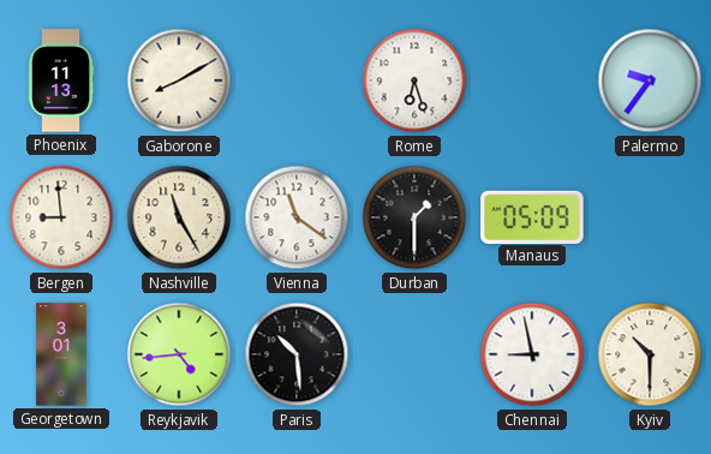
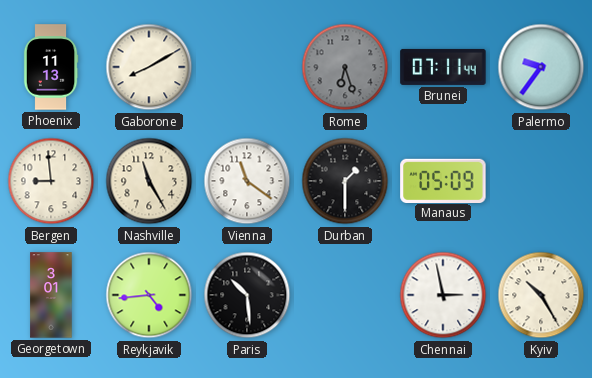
Rome dial: white -> grey
Brunei: none -> 07:11
Chennai: 8:58 -> 2:58
Kyiv: 10:30 -> 10:25
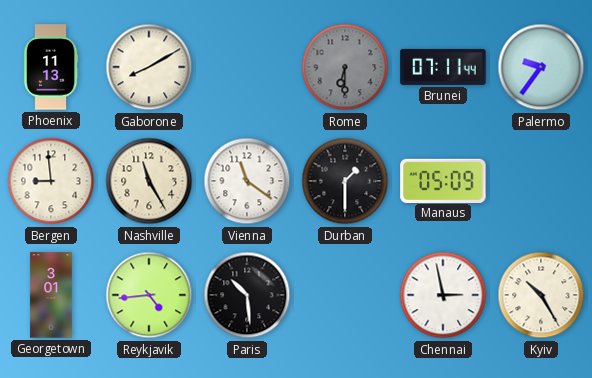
Rome: 6:27 -> 6:30
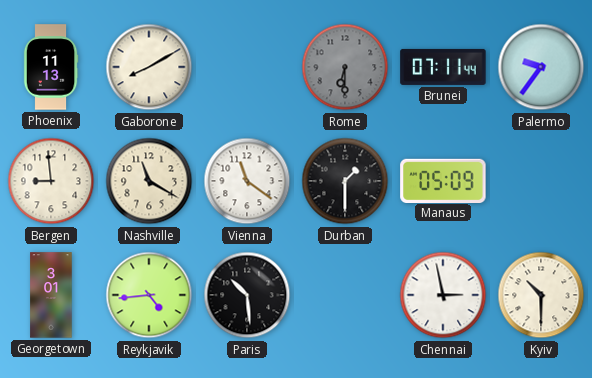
Nashville: 11:25 -> 11:20
Kyiv: 10:25 -> 10:30
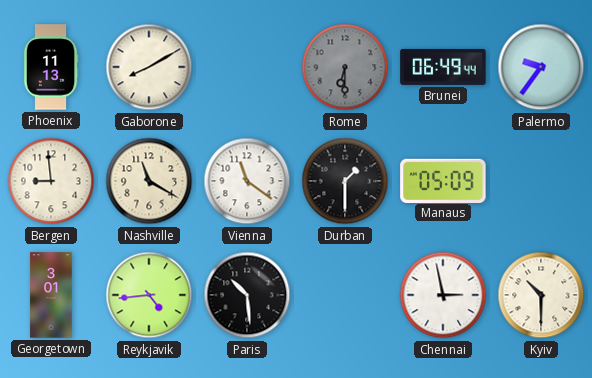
Brunei: 07:11 -> 06:49
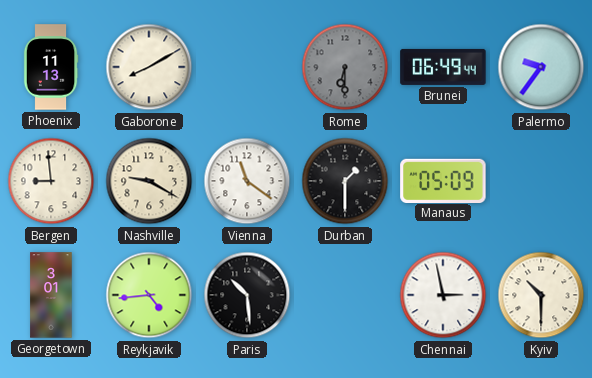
Nashville: 11:20 -> 9:20
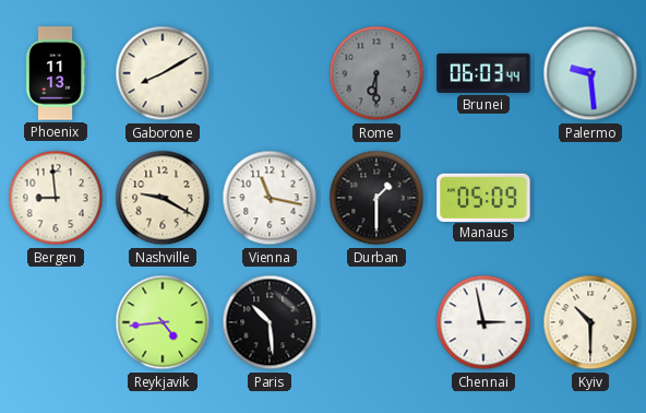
Brunei: 06:49 -> 06:03
Palermo: 9:36 -> 9:29
Vienna: 11:21 -> 11:17
Georgetown: 3:01 -> none
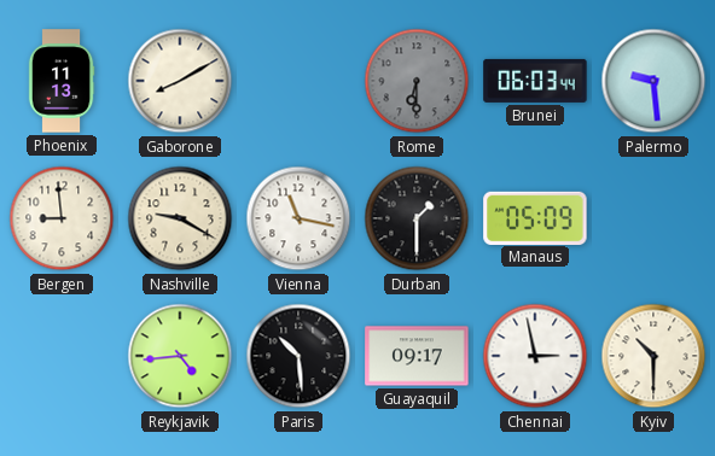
Guayaquil: none -> 09:17
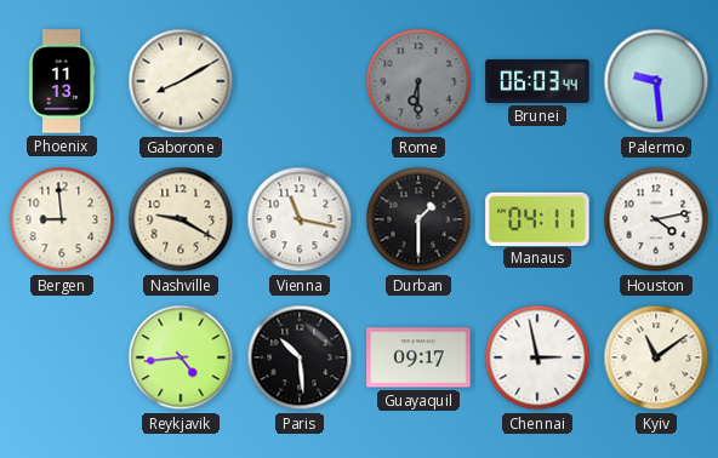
Manaus: 05:09 -> 04:11
Houston: none -> 4:13
Kyiv: 10:30 -> 11:09
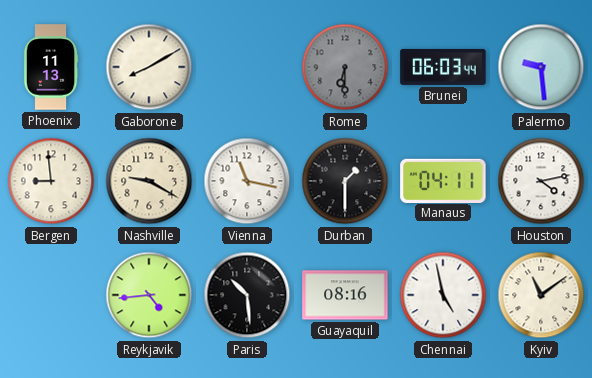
Guayaquil: 09:17 -> 08:16
Chennai: 2:58 -> 4:58
